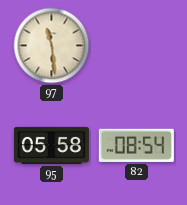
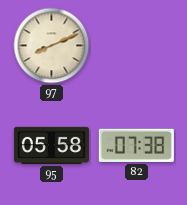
97: 11:29 -> 8:11
82: 08:54 -> 07:38
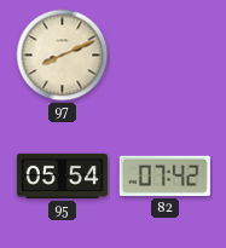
95: 05:58 -> 05:54
82: 07:38 -> 07:42
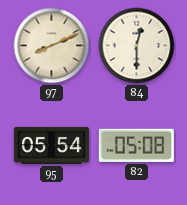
84: none -> 12:30
82: 07:42 -> 05:08
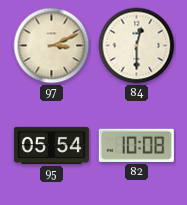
97: 8:11 -> 3:11
82: 05:08 -> 10:08
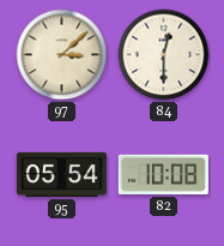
97: 3:11 -> 3:08
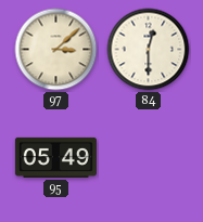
95: 05:54 -> 05:49
82: 10:08 -> none
